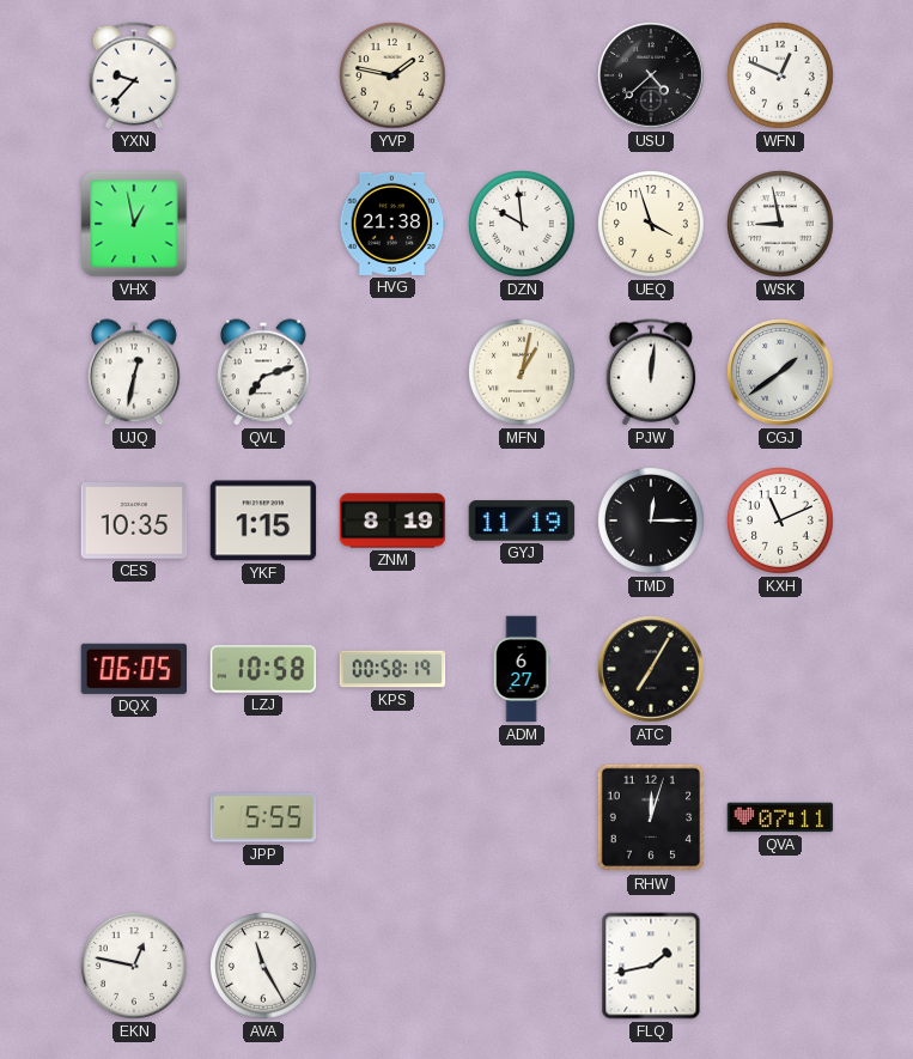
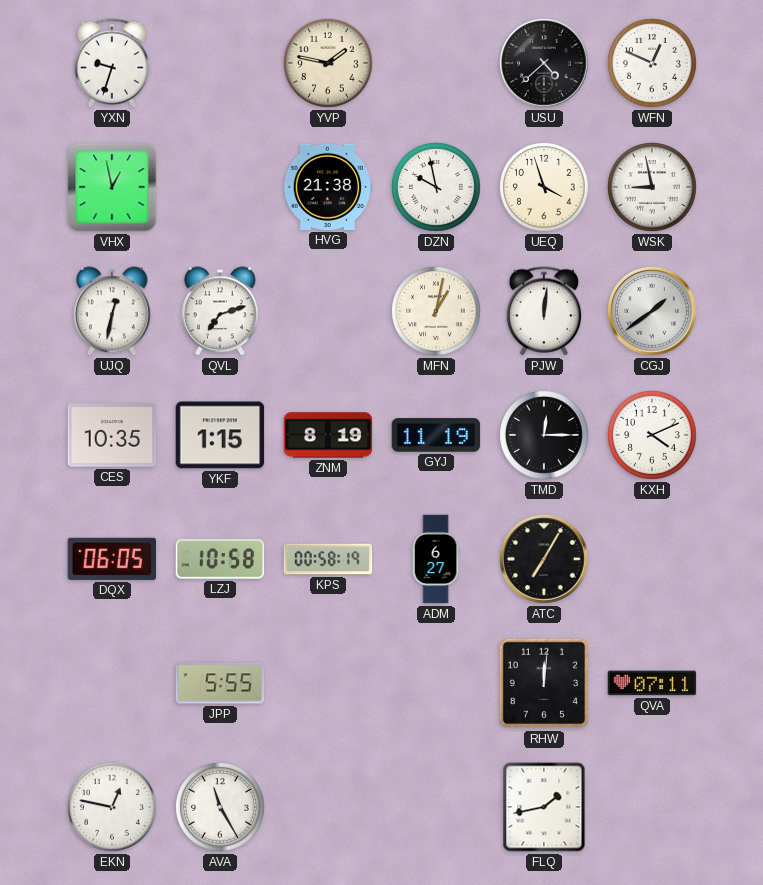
YXN: 9:37 -> 9:33
DZN: 9:59 -> 9:58
KXH: 11:11 -> 4:11
RHW: 12:03 -> 12:01
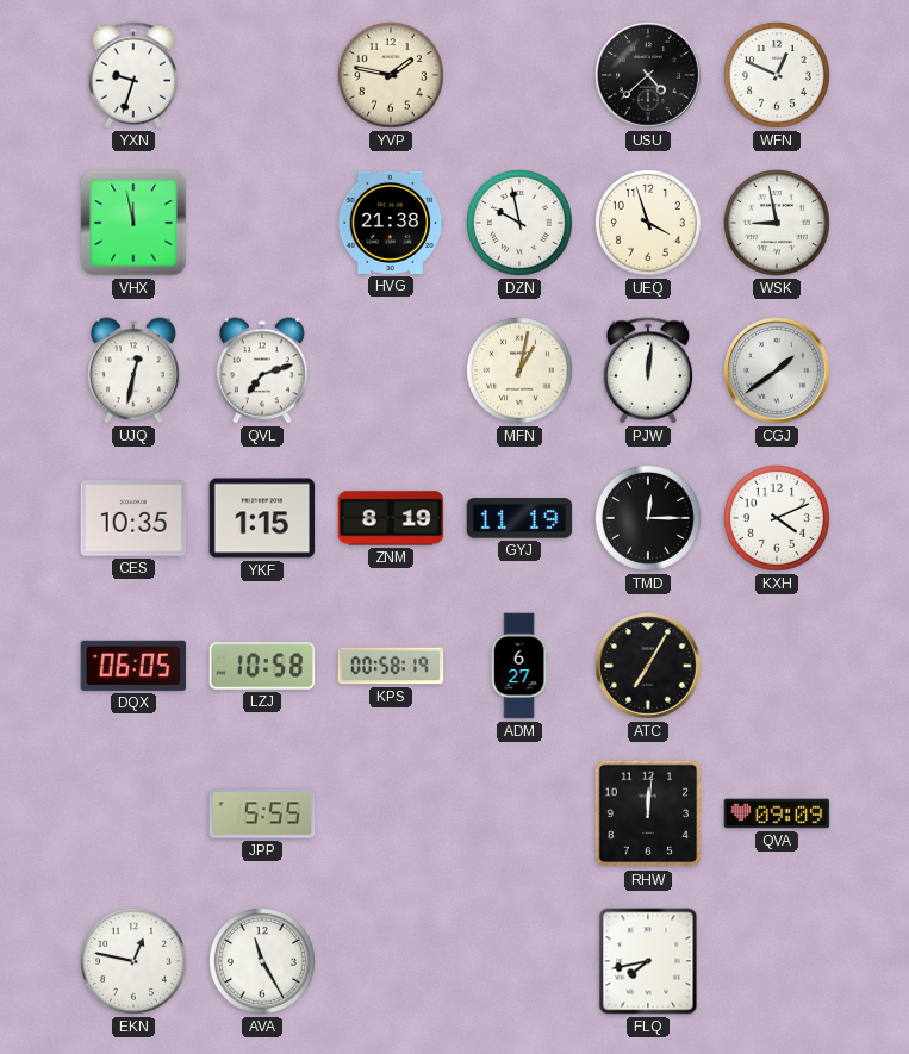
VHX: 12:58 -> 11:58
QVA: 07:11 -> 09:09
FLQ: 1:43 -> 7:43
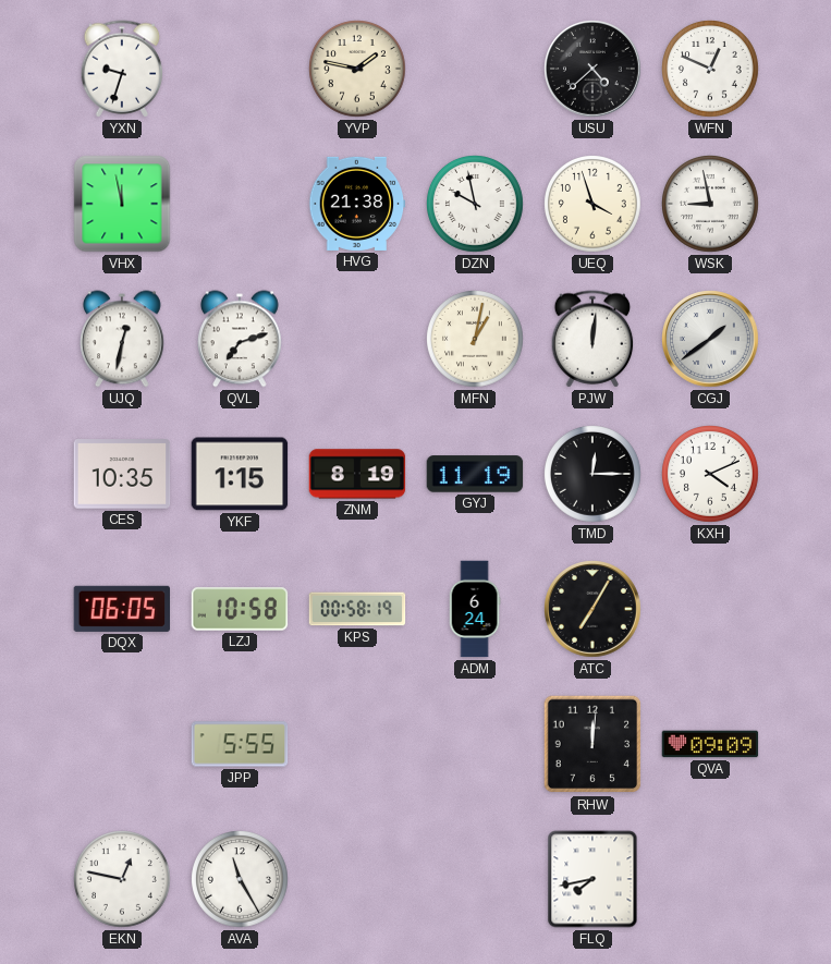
ADM: 6:27 -> 6:24
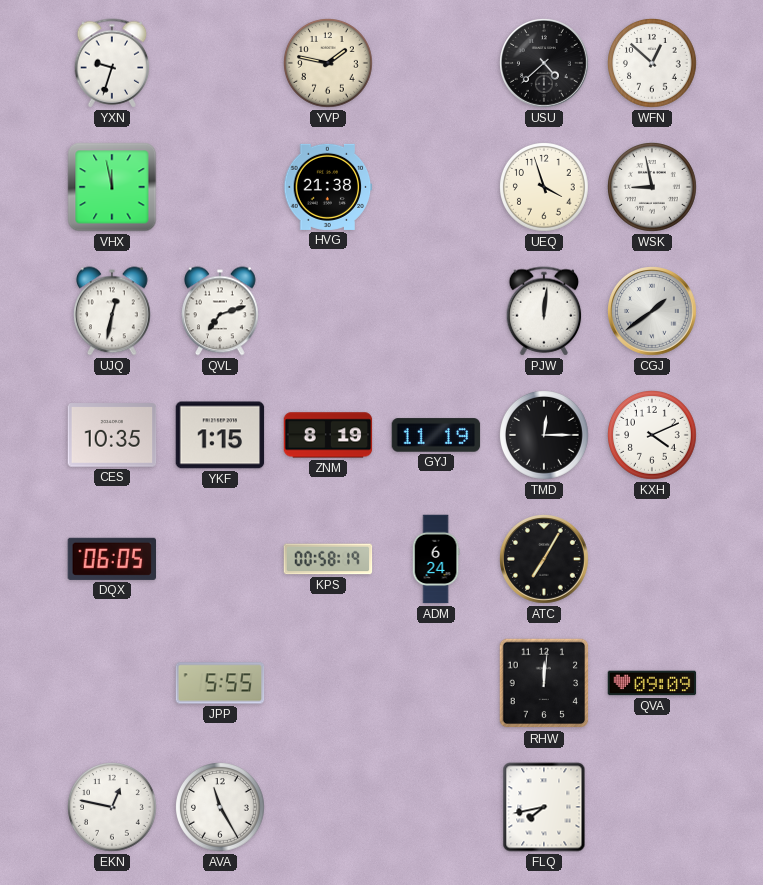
WFN: 12:49 -> 12:52
DZN: 9:58 -> none
MFN: 1:02 -> none
LZJ: 10:58 -> none
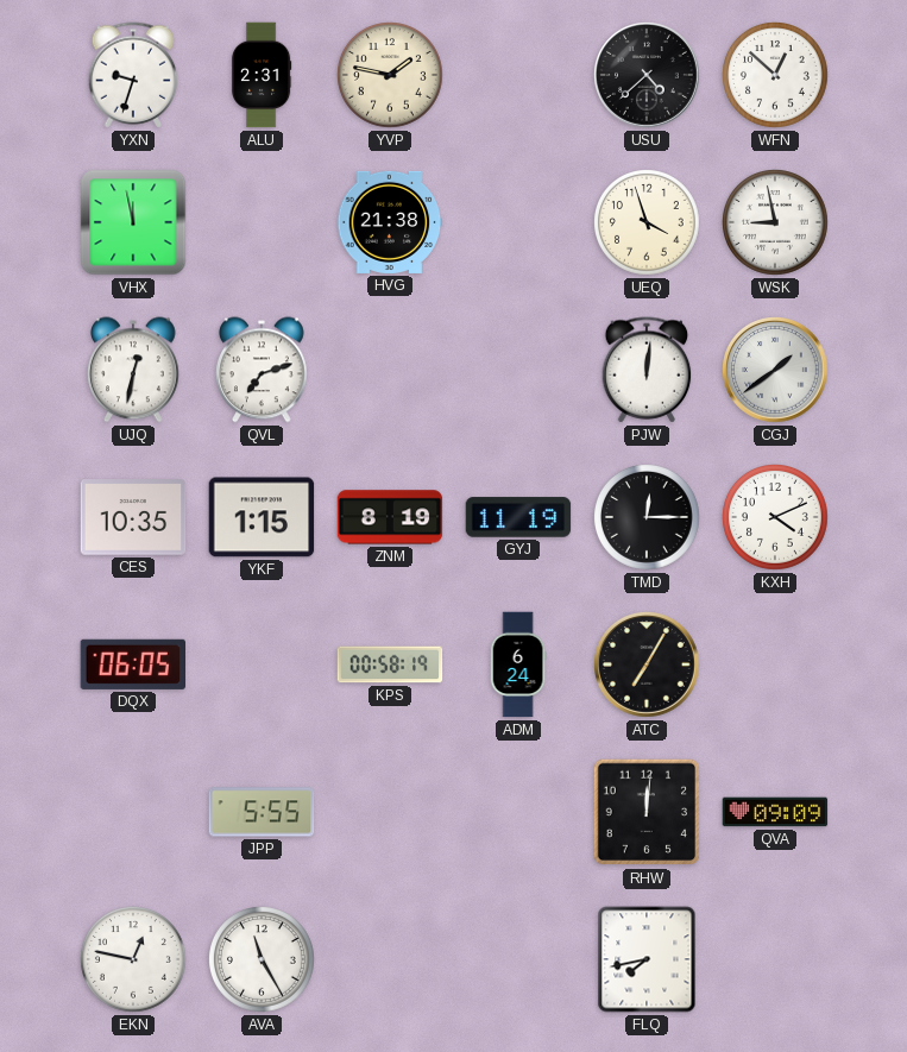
ALU: none -> 2:31
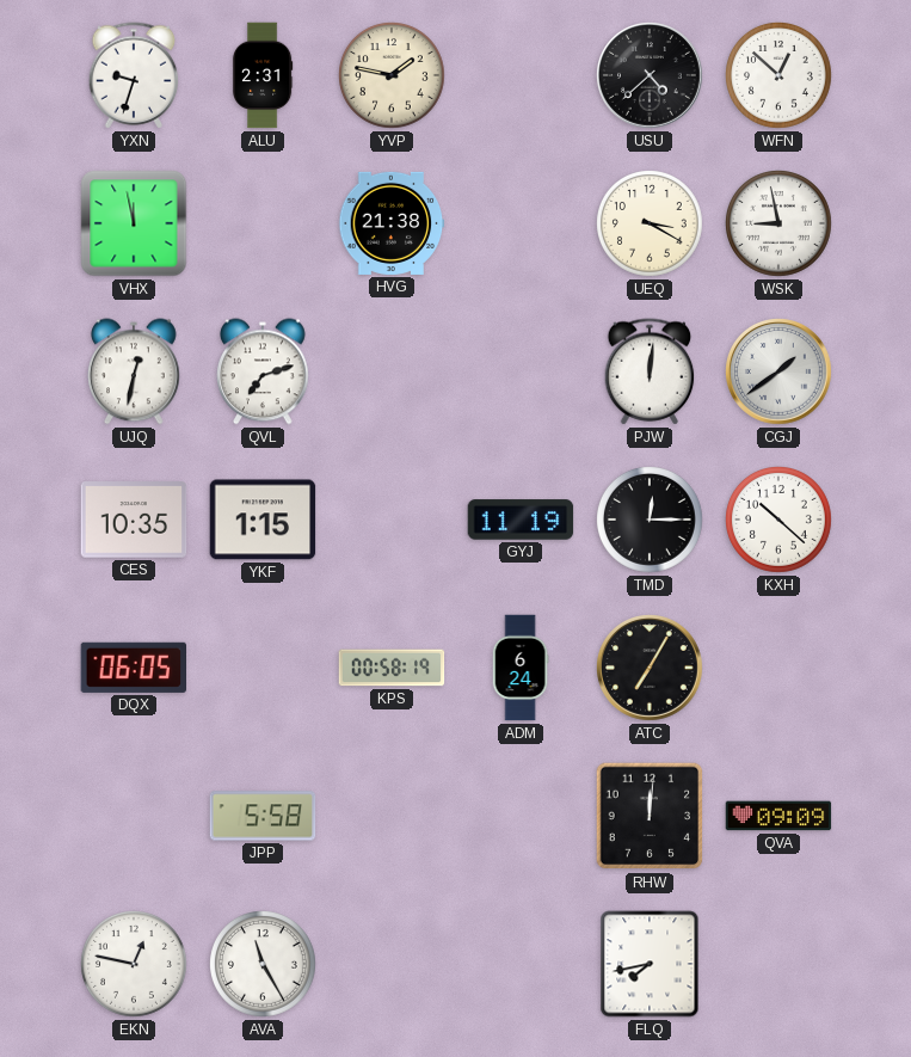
UEQ: 3:57 -> 3:20
ZNM: 8:19 -> none
KXH: 4:11 -> 10:22
JPP: 5:55 -> 5:58
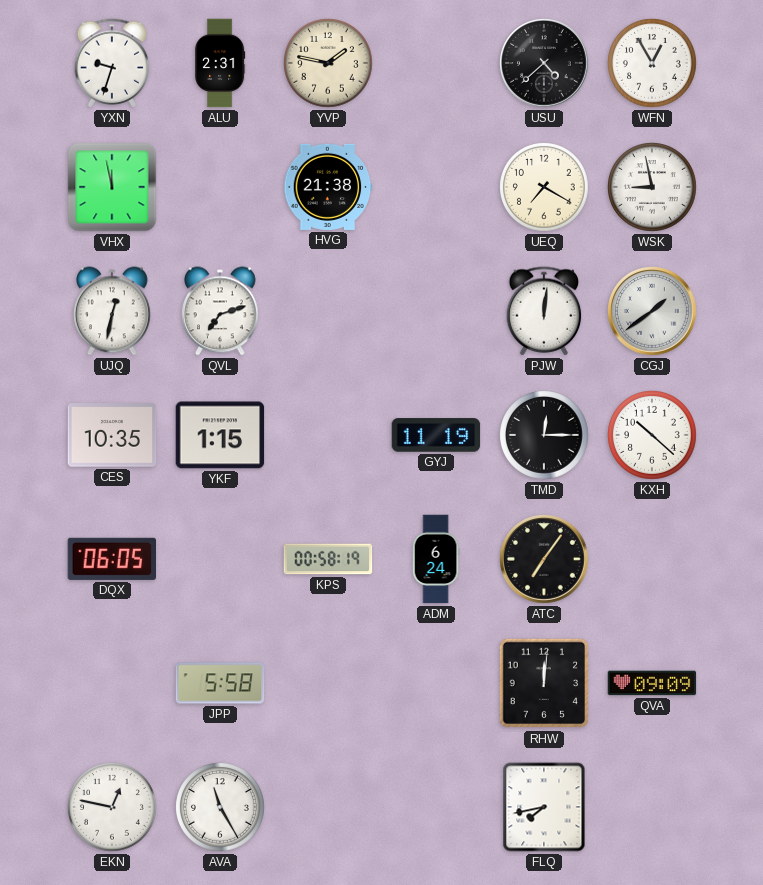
WFN: 12:52 -> 12:55
UEQ: 3:20 -> 7:20
ATC: 7:05 -> 7:06
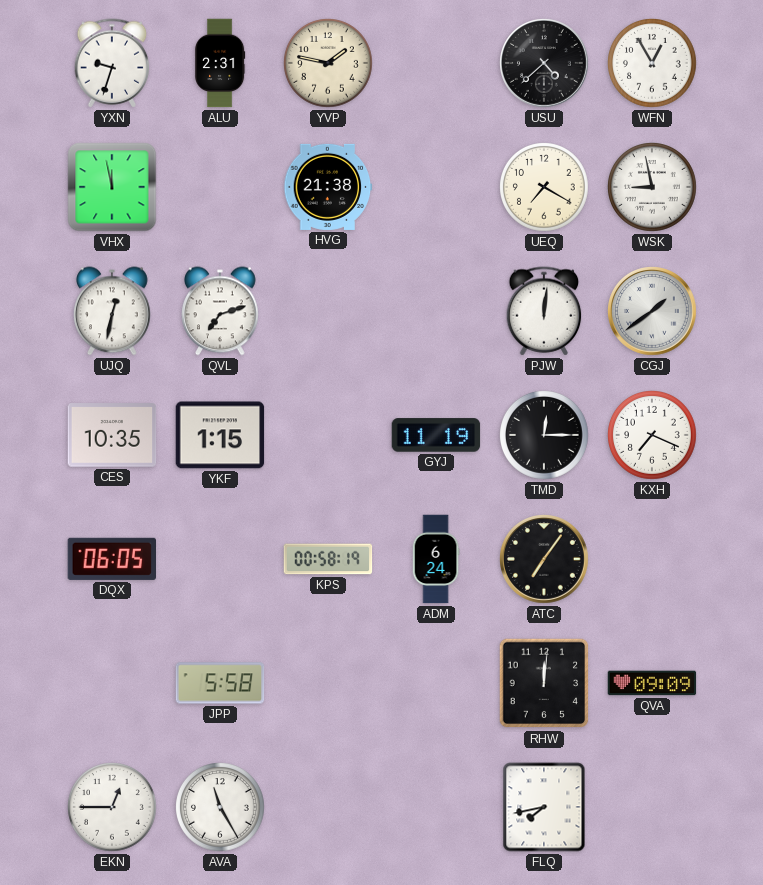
KXH: 10:22 -> 7:19
EKN: 12:47 -> 12:45
